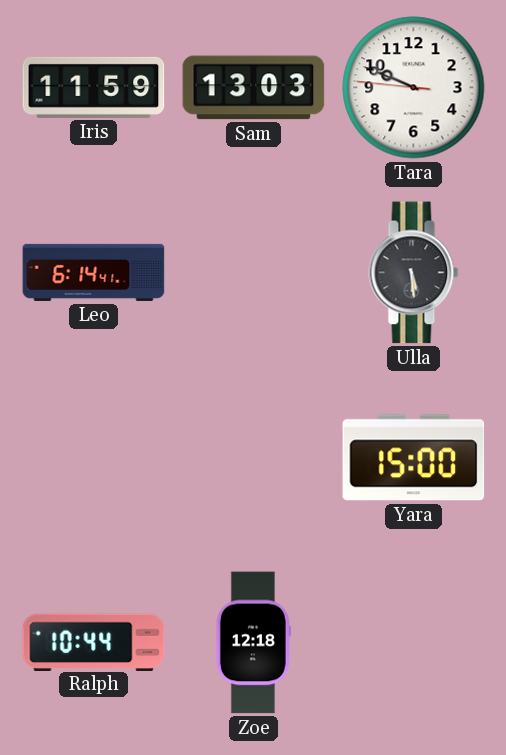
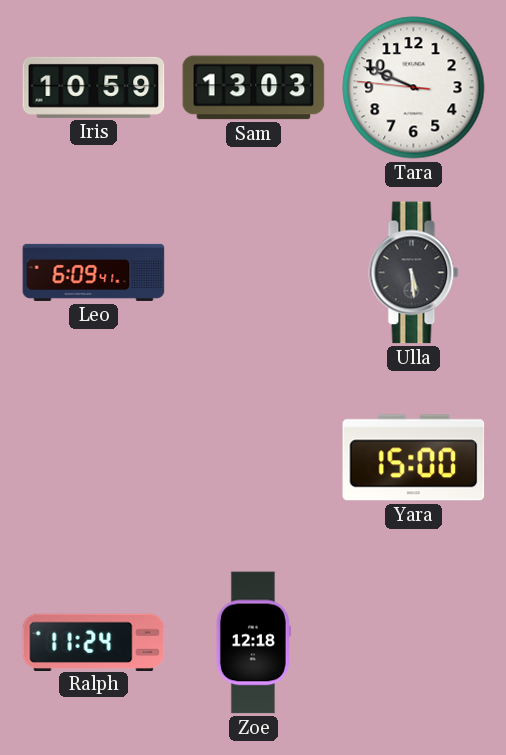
Iris: 11:59 -> 10:59
Leo: 6:14 -> 6:09
Ralph: 10:44 -> 11:24
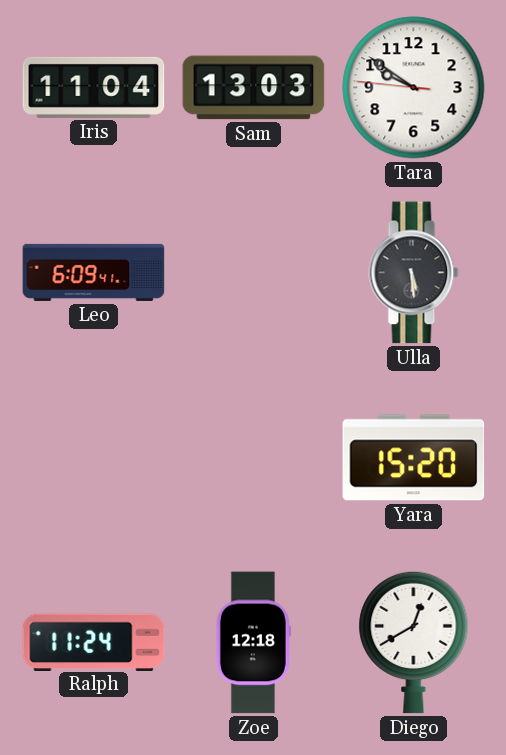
Iris: 10:59 -> 11:04
Tara: 9:48 -> 9:50
Yara: 15:00 -> 15:20
Diego: none -> 12:40
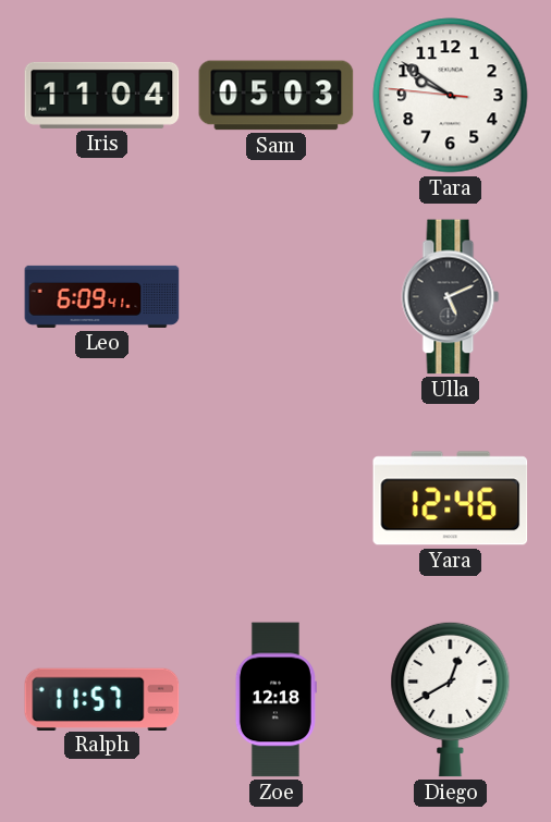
Sam: 13:03 -> 05:03
Ulla: 5:29 -> 5:11
Yara: 15:20 -> 12:46
Ralph: 11:24 -> 11:57
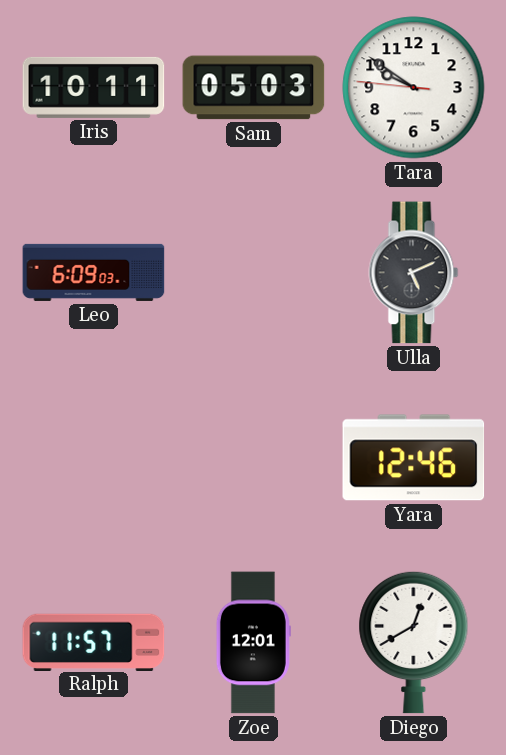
Iris: 11:04 -> 10:11
Leo: 6:09:41 -> 6:09:03
Zoe: 12:18 -> 12:01
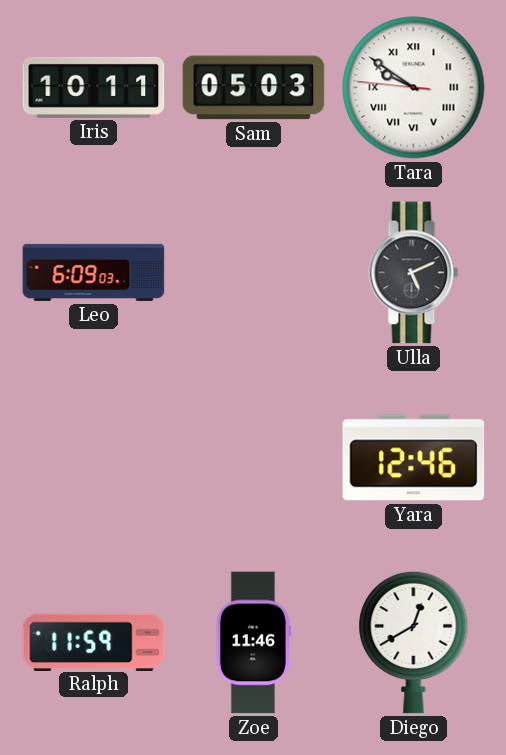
Tara numerals: Arabic -> Roman
Ralph: 11:57 -> 11:59
Zoe: 12:01 -> 11:46
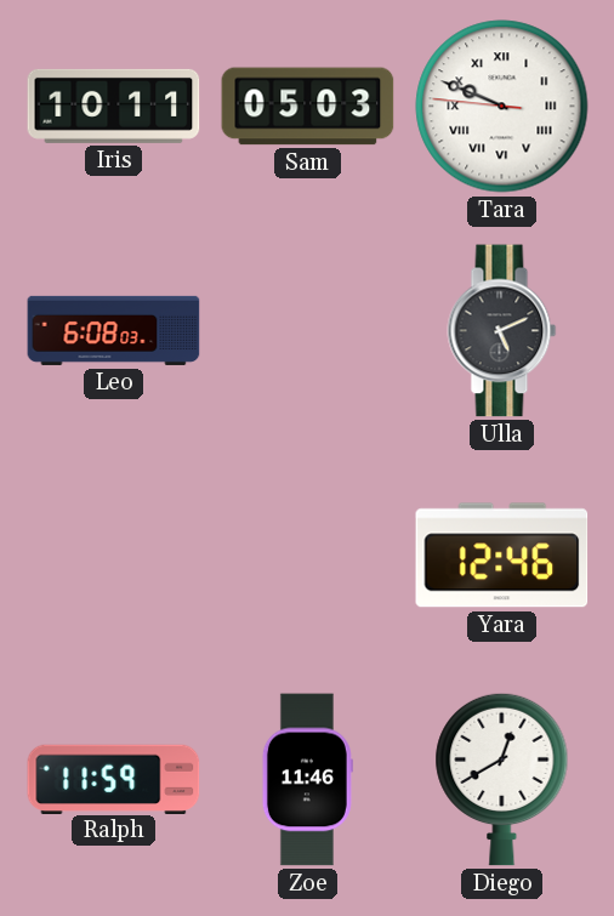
Tara: 9:50 -> 9:48
Leo: 6:09 -> 6:08
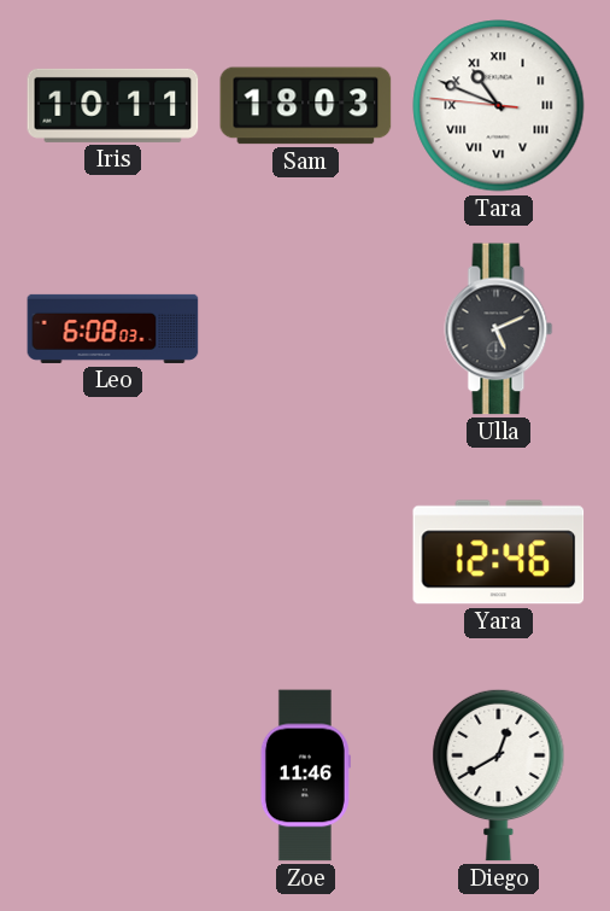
Sam: 05:03 -> 18:03
Tara: 9:48 -> 10:48
Ralph: 11:59 -> none
